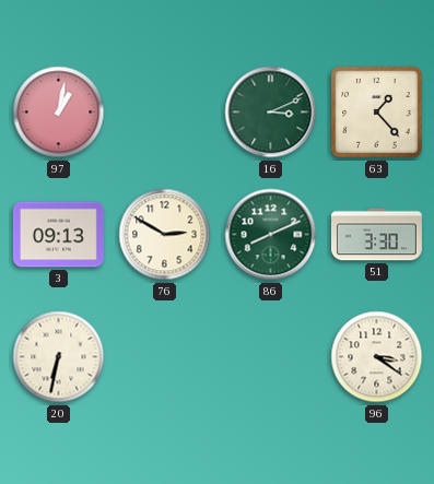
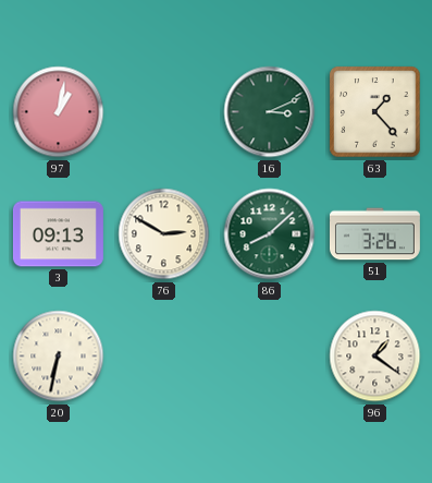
86: 8:11 -> 8:08
51: 3:30 -> 3:26
96: 3:21 -> 1:21
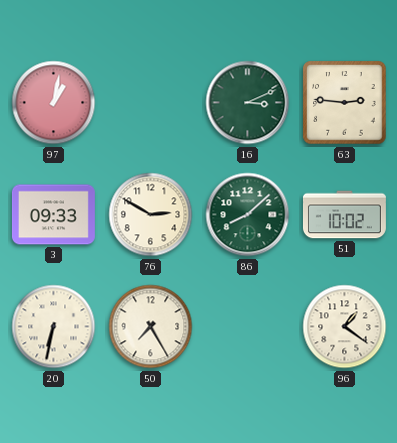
63: 1:23 -> 2:46
3: 09:13 -> 09:33
51: 3:26 -> 10:02
50: none -> 7:25
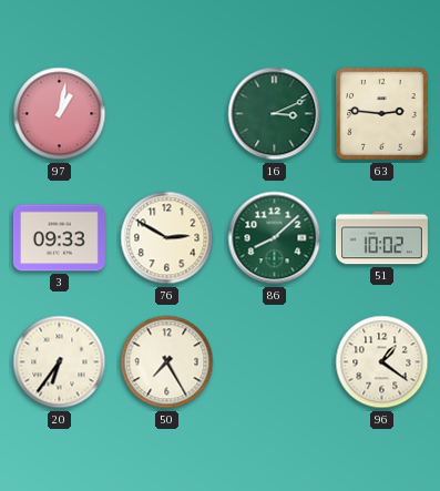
20: 6:32 -> 6:36
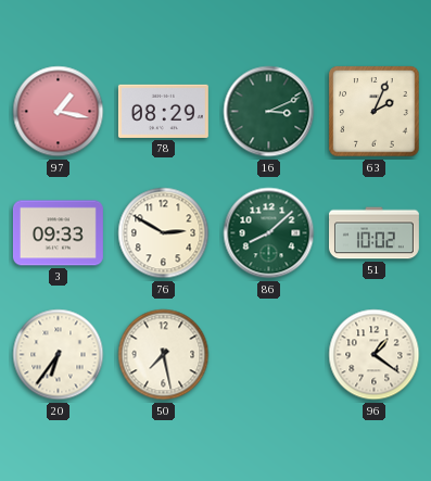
97: 1:02 -> 1:17
78: none -> 08:29
63: 2:46 -> 2:04
50: 7:25 -> 7:28
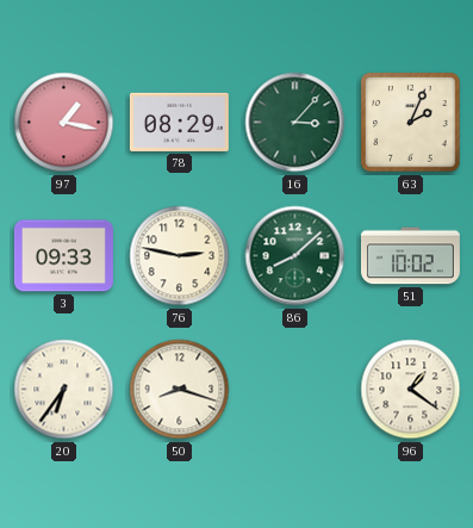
16: 3:11 -> 3:07
76: 2:50 -> 2:47
50: 7:28 -> 8:18
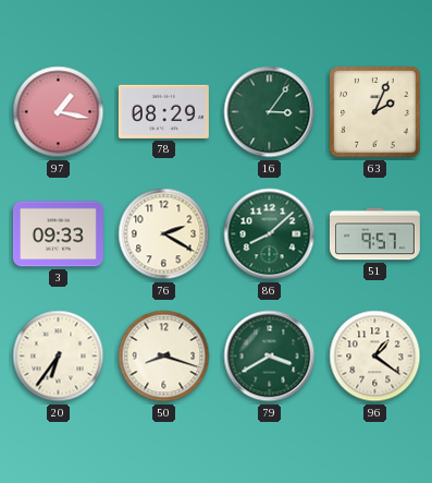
16: 3:07 -> 3:06
76: 2:47 -> 2:20
51: 10:02 -> 9:57
79: none -> 3:40
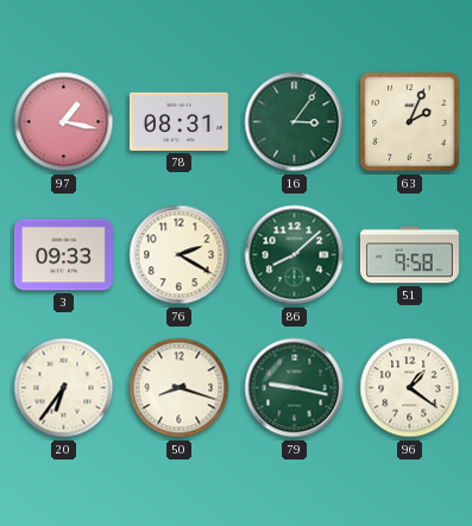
78: 08:29 -> 08:31
51: 9:57 -> 9:58
79: 3:40 -> 9:17
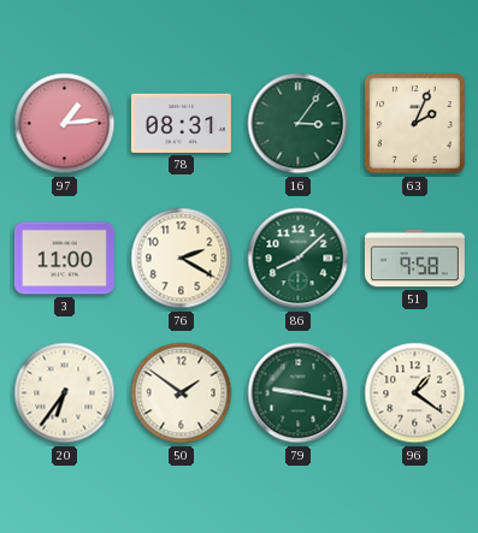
97: 1:17 -> 1:14
3: 09:33 -> 11:00
50: 8:18 -> 1:51
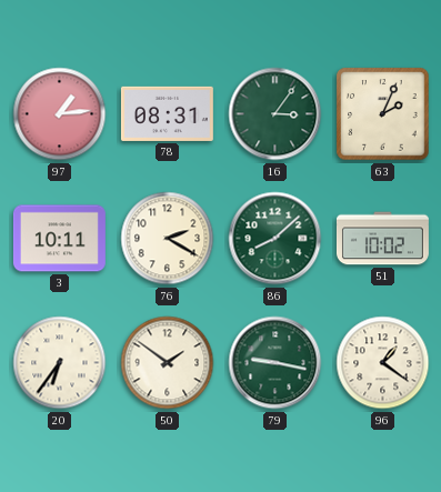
3: 11:00 -> 10:11
51: 9:58 -> 10:02
